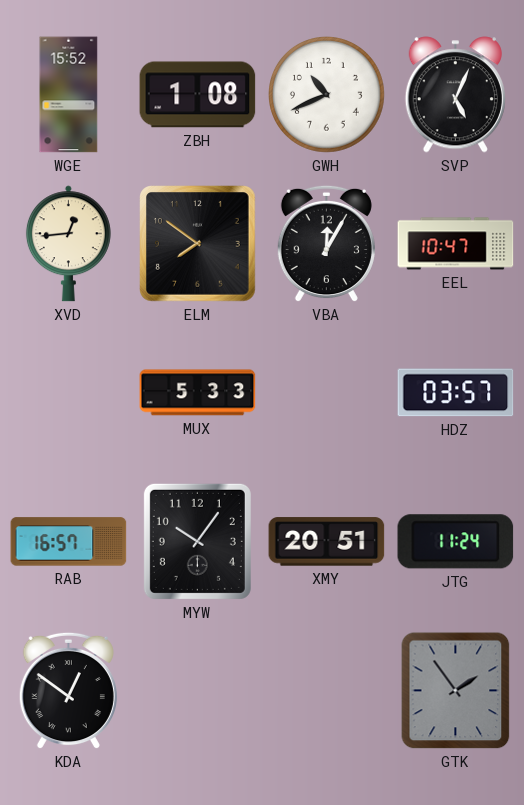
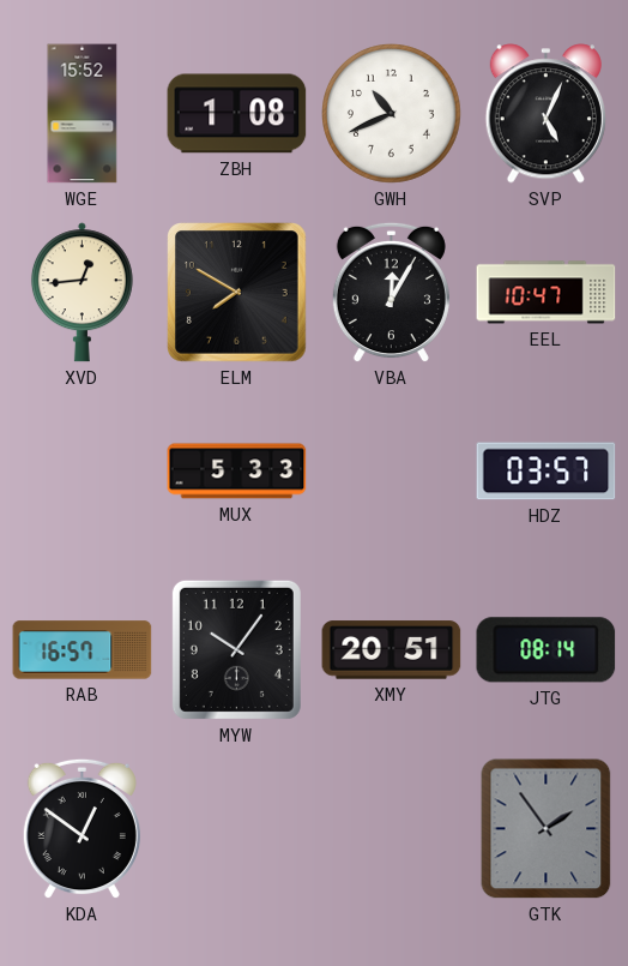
ELM: 7:51 -> 7:50
JTG: 11:24 -> 08:14
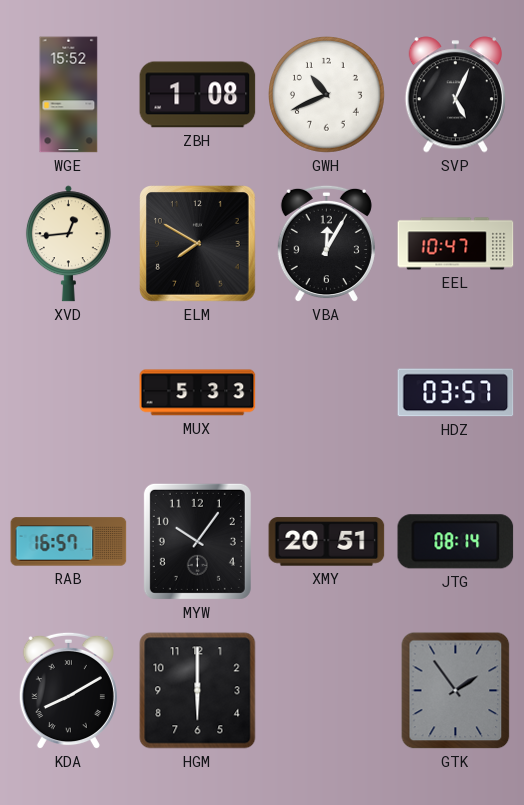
KDA: 12:51 -> 8:10
HGM: none -> 6:00
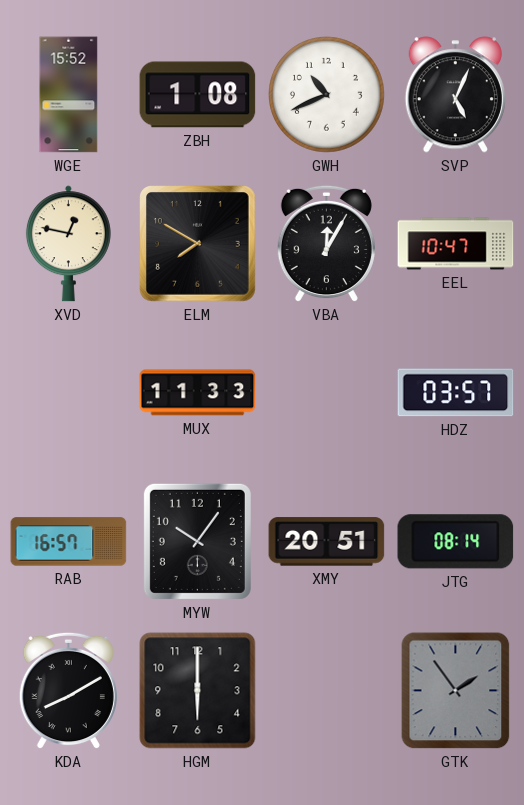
XVD: 12:44 -> 12:47
MUX: 5:33 -> 11:33
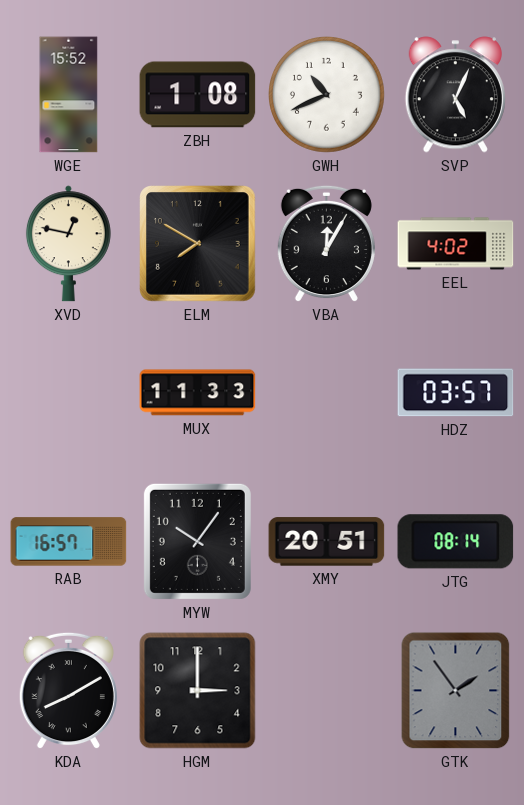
EEL: 10:47 -> 4:02
HGM: 6:00 -> 3:00
